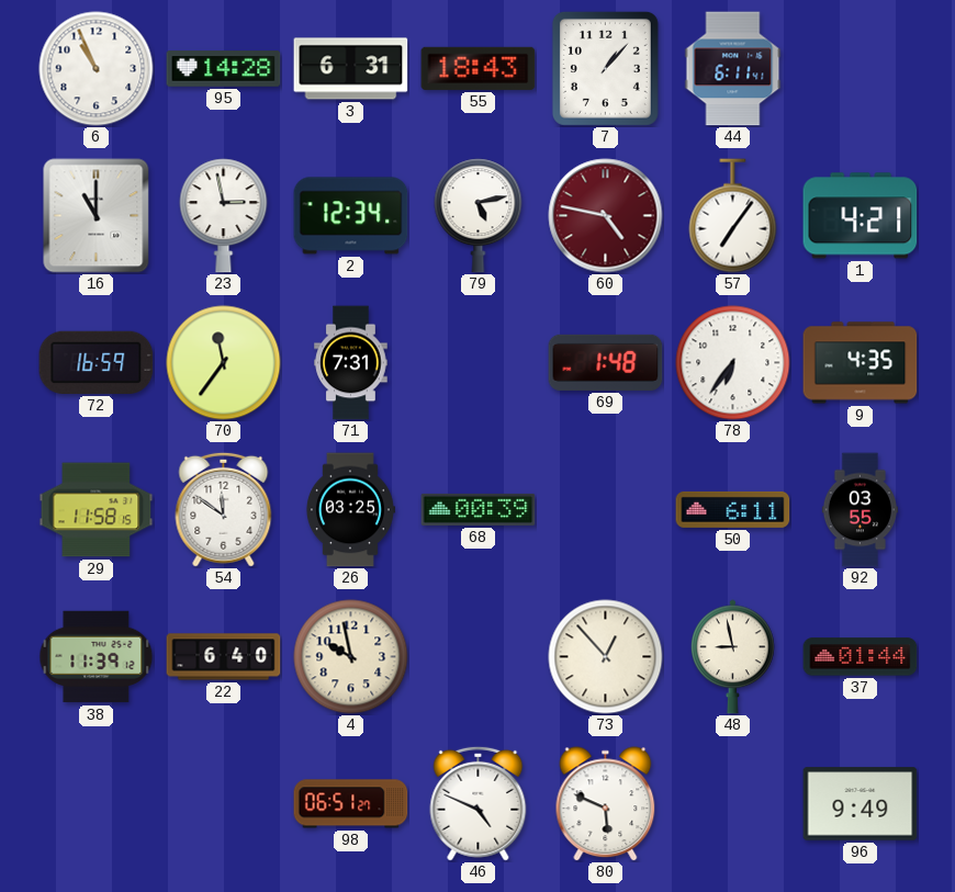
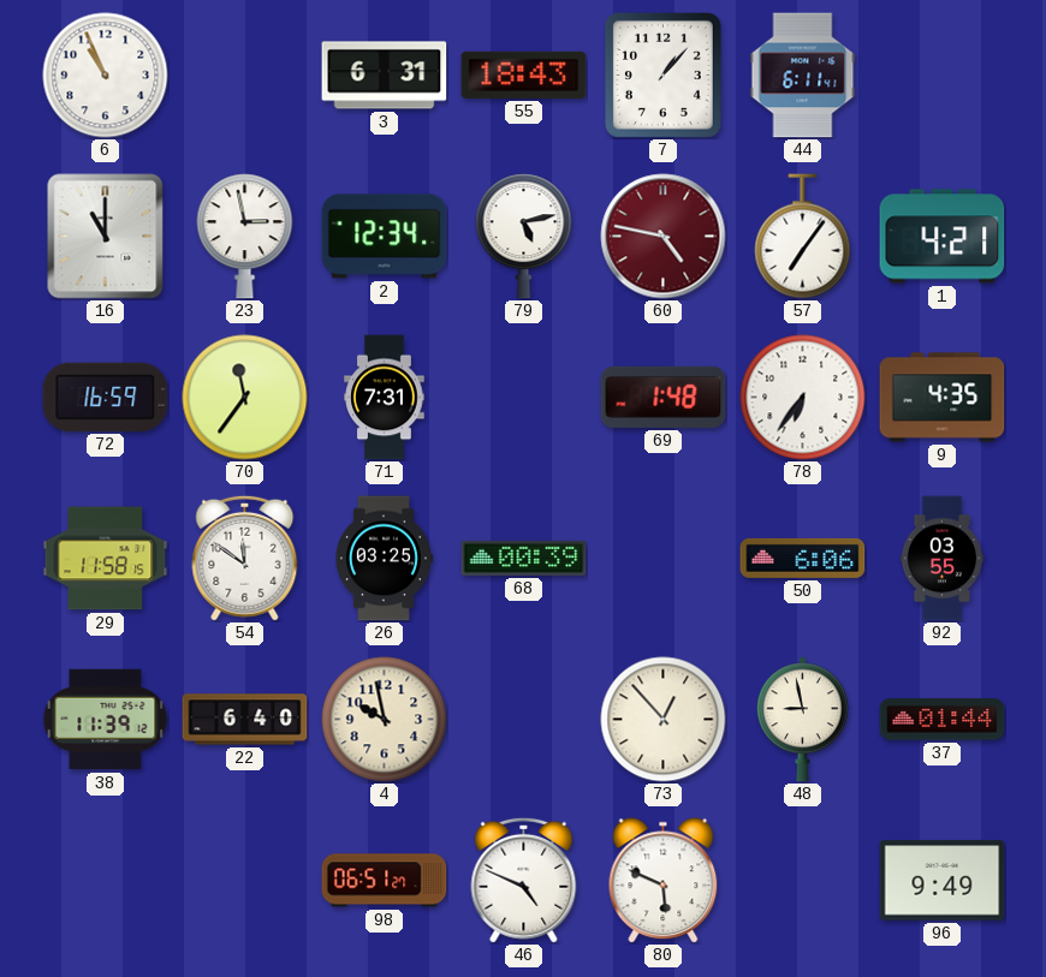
95: 14:28 -> none
50: 6:11 -> 6:06
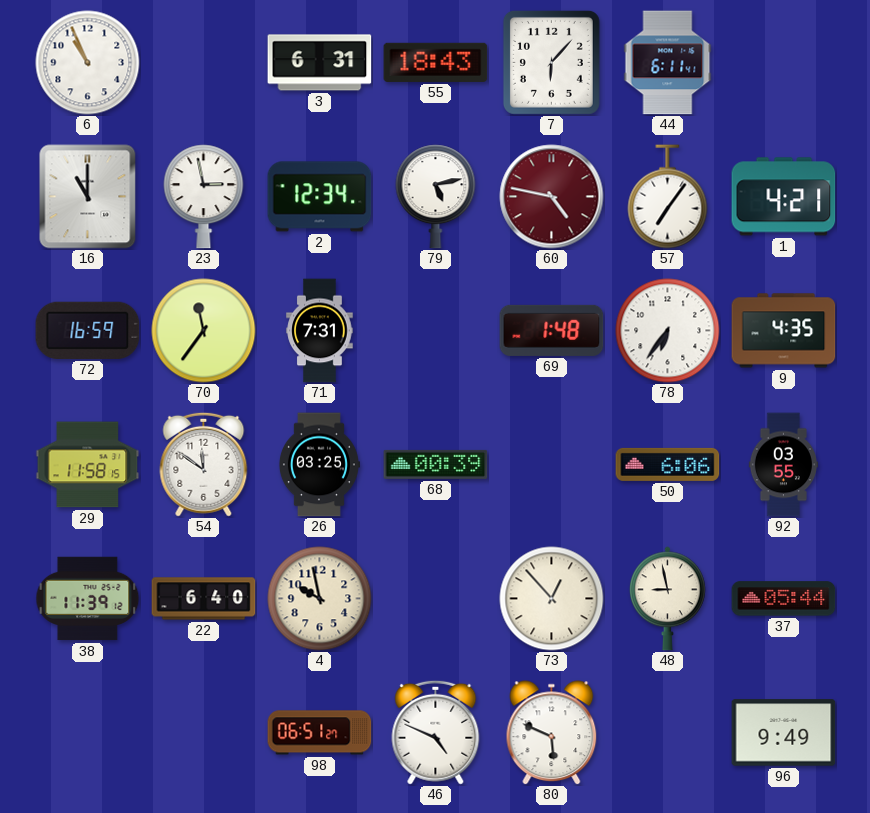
7: 1:07 -> 6:07
37: 01:44 -> 05:44
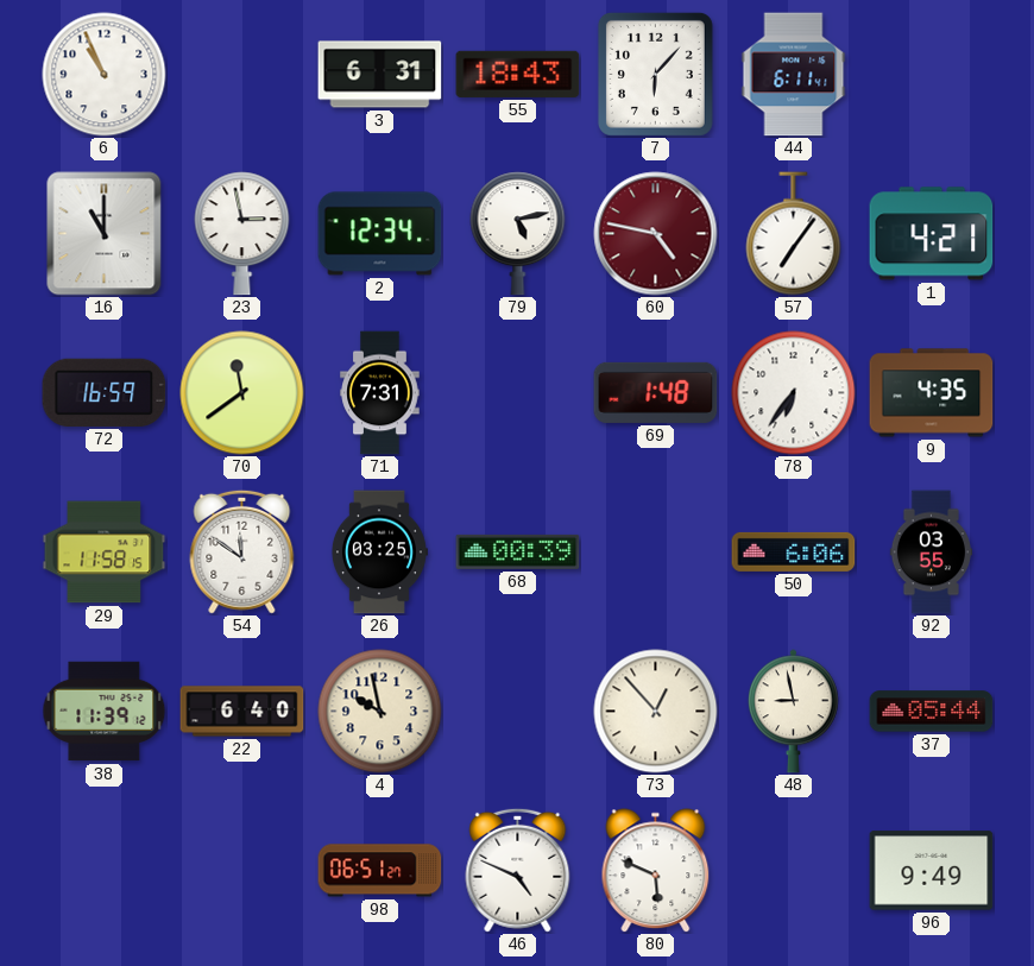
70: 11:36 -> 11:39
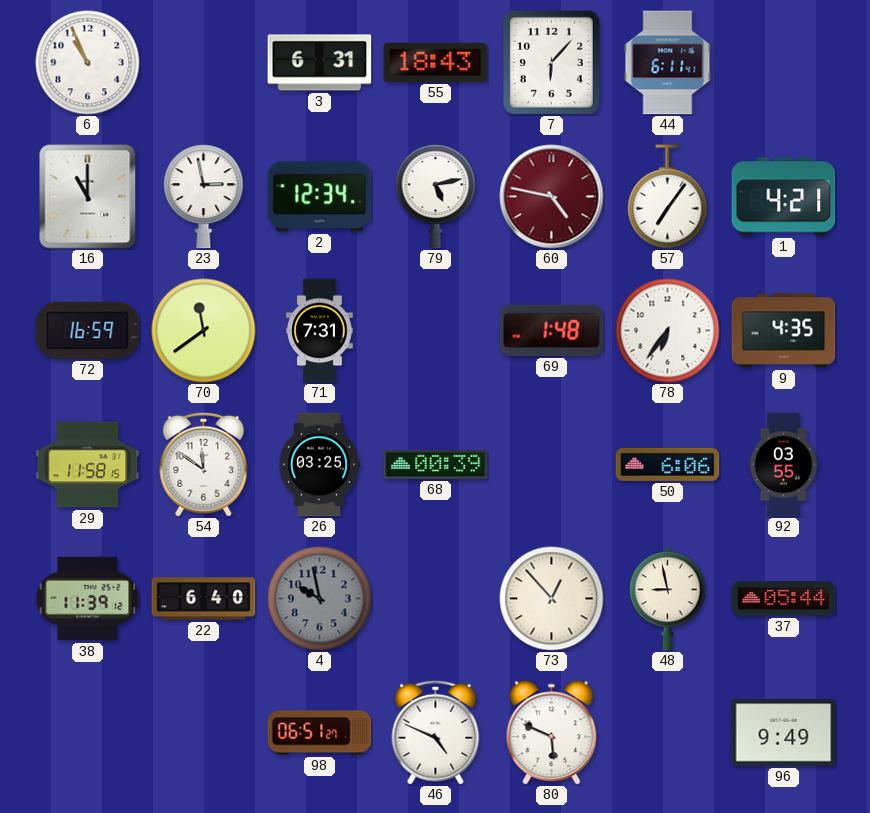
4 dial: cream -> grey
